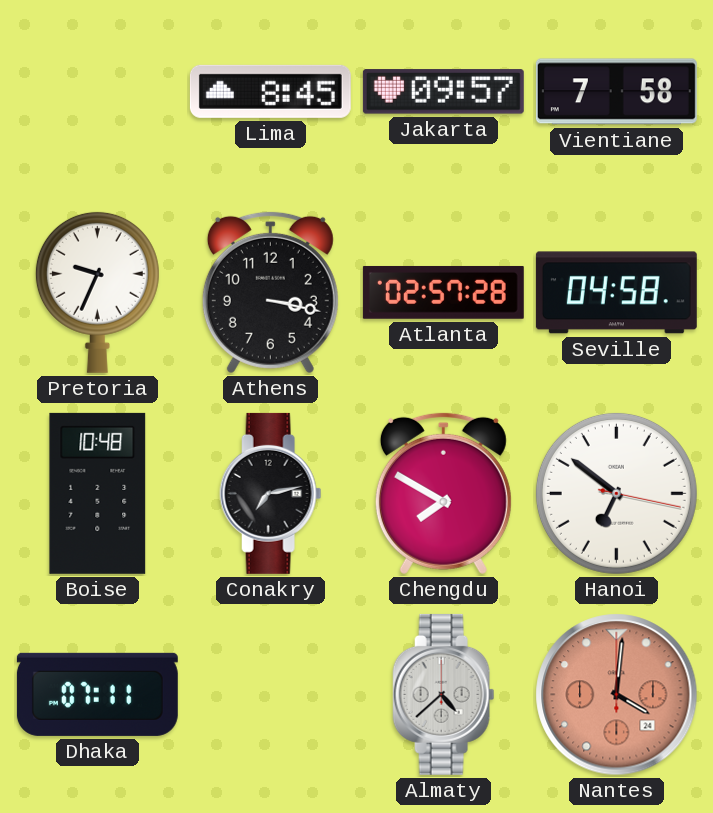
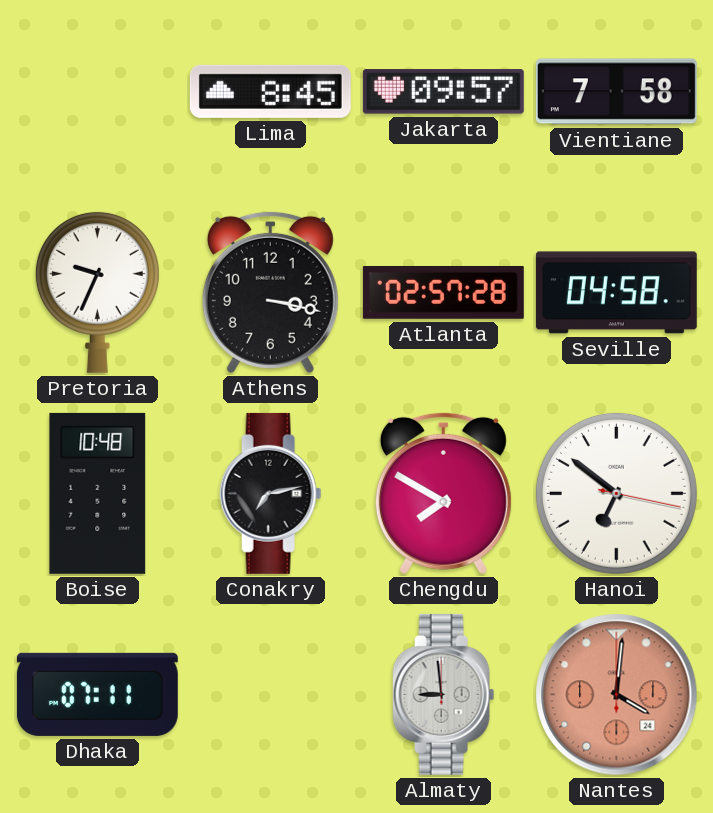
Almaty: 4:38 -> 8:59
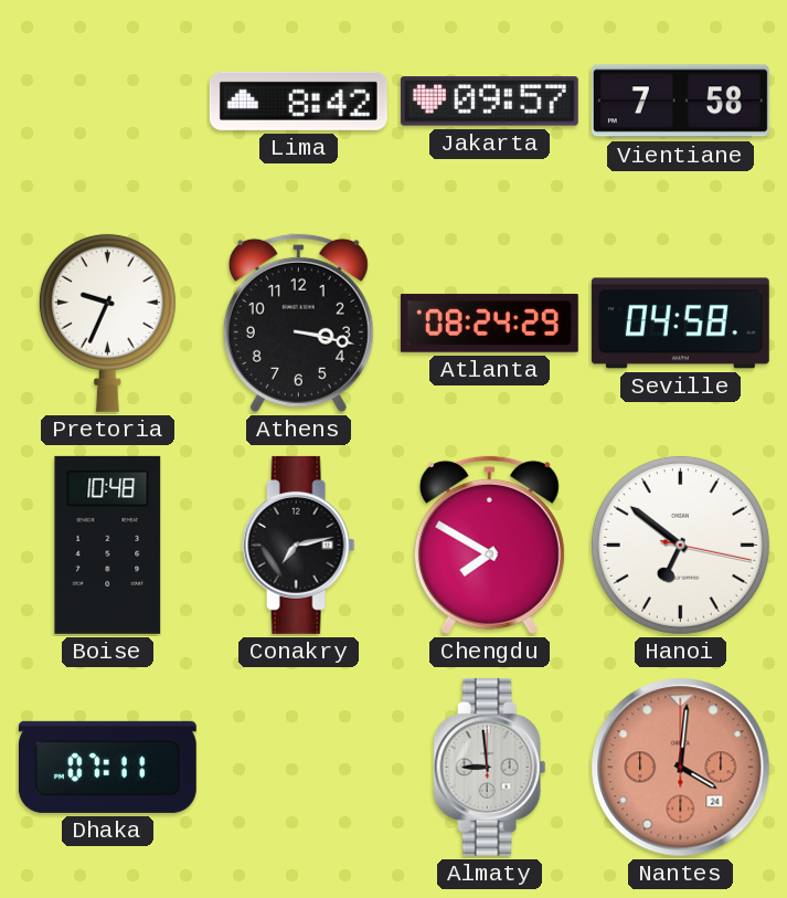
Lima: 8:45 -> 8:42
Atlanta: 02:57 -> 08:24
